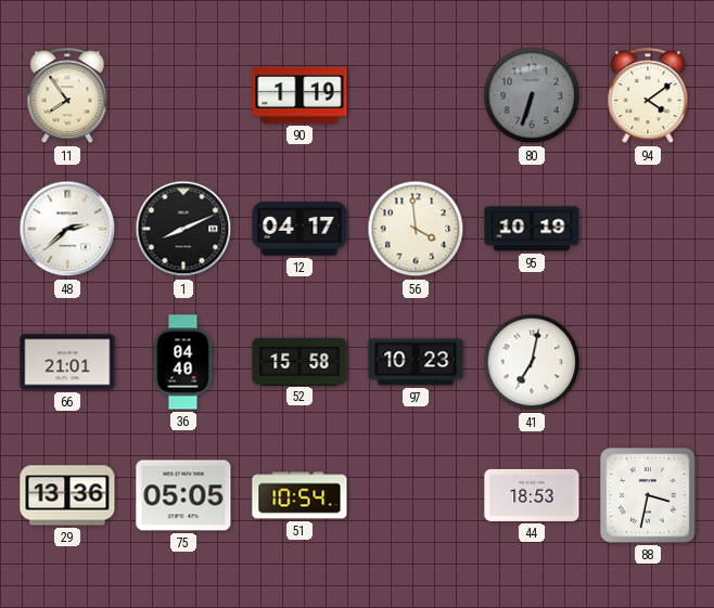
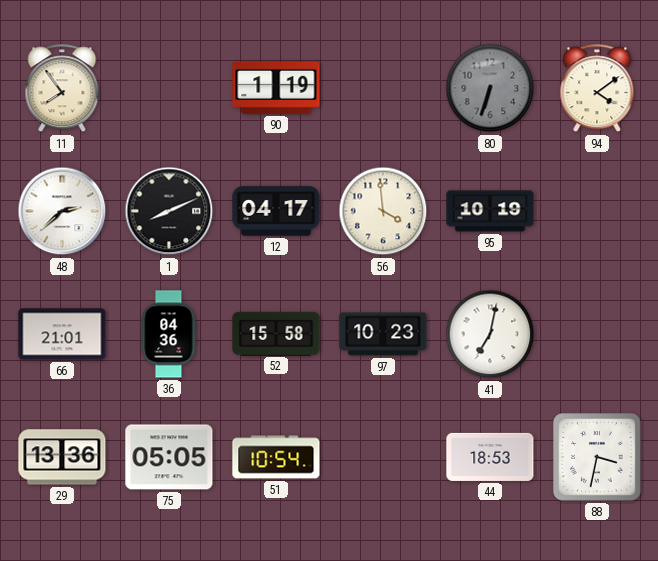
36: 04:40 -> 04:36
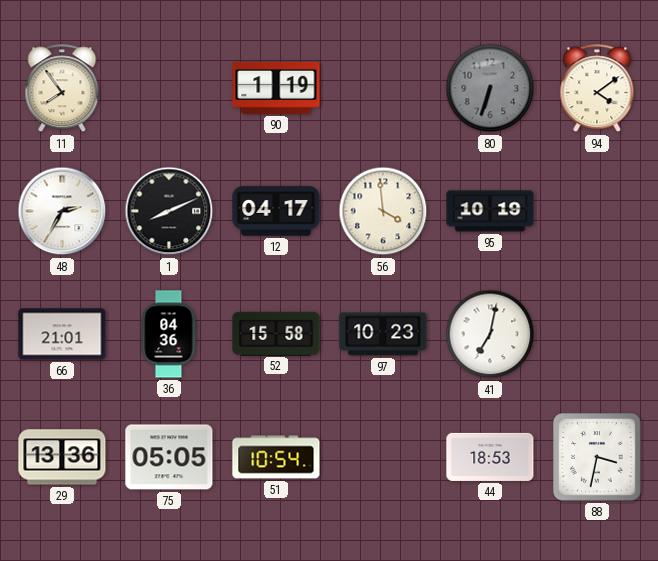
48: 2:38 -> 2:35
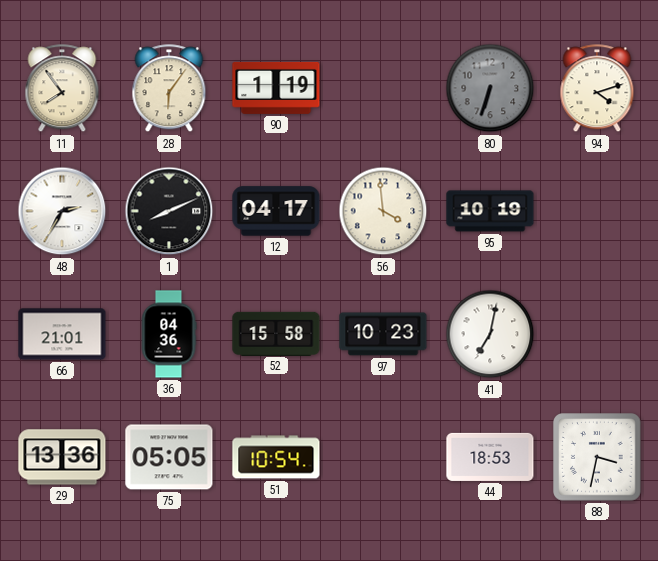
28: none -> 6:06
94: 4:09 -> 4:12
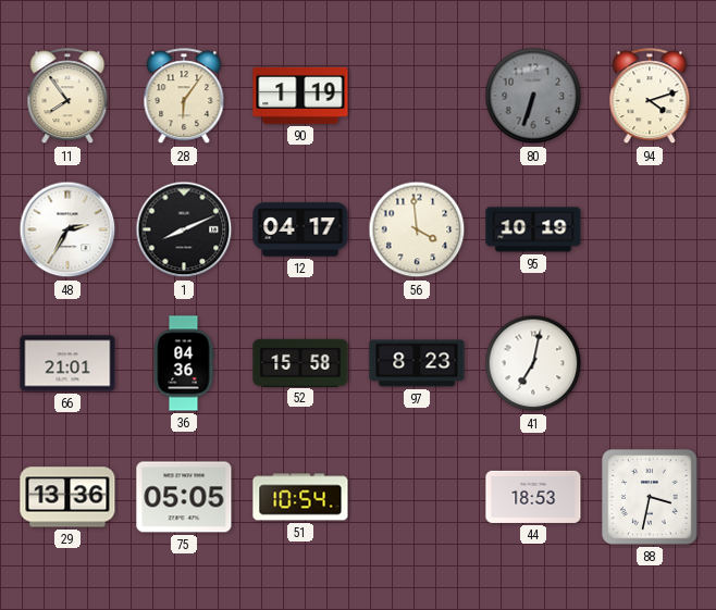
97: 10:23 -> 8:23
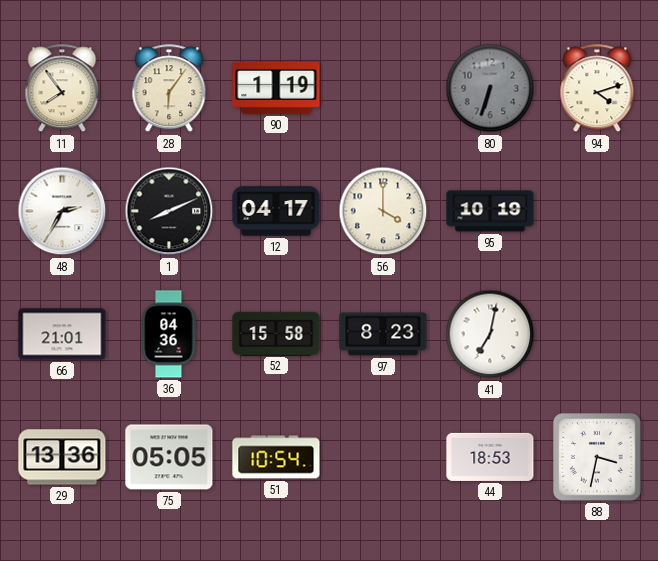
56: 3:59 -> 4:00
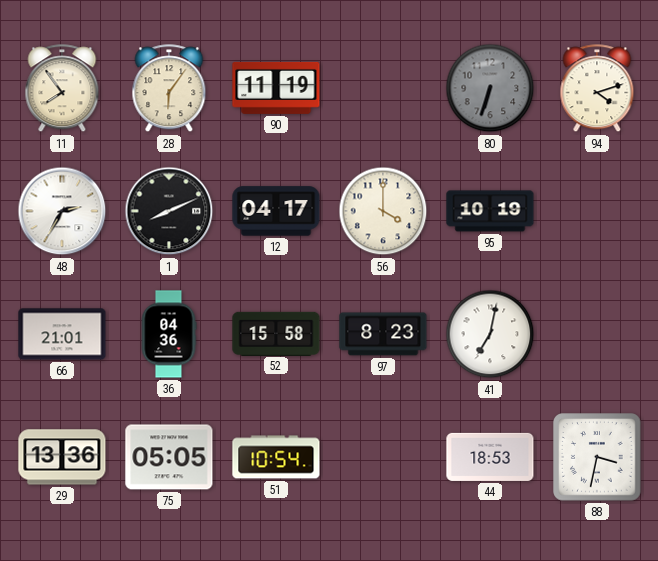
90: 1:19 -> 11:19
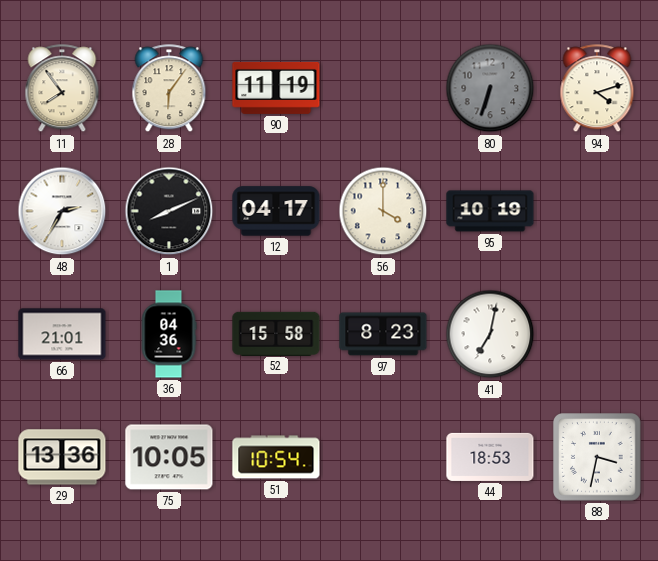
75: 05:05 -> 10:05
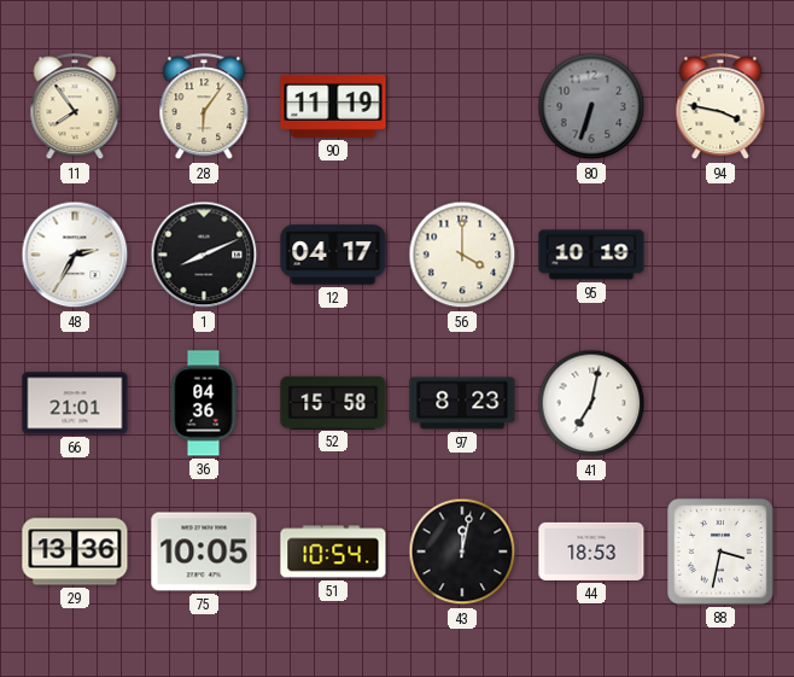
94: 4:12 -> 3:47
43: none -> 12:02
